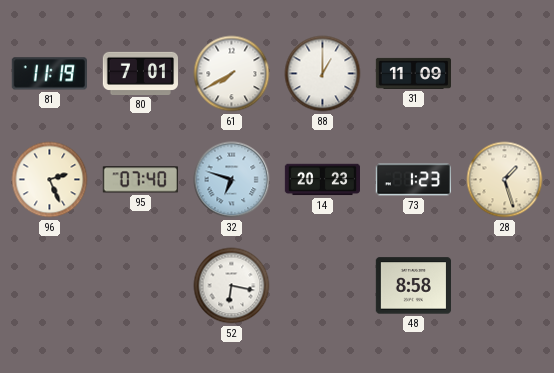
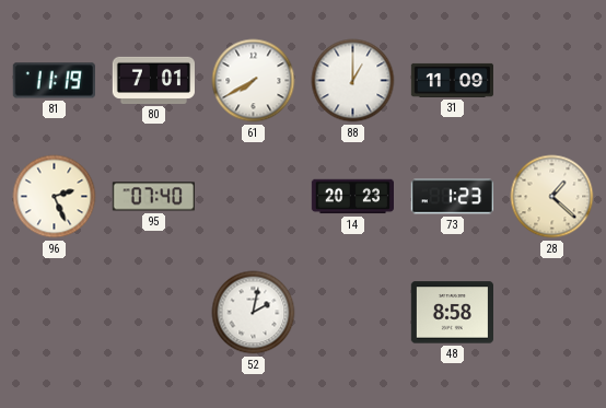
32: 6:48 -> none
28: 1:27 -> 1:22
52: 6:17 -> 2:02
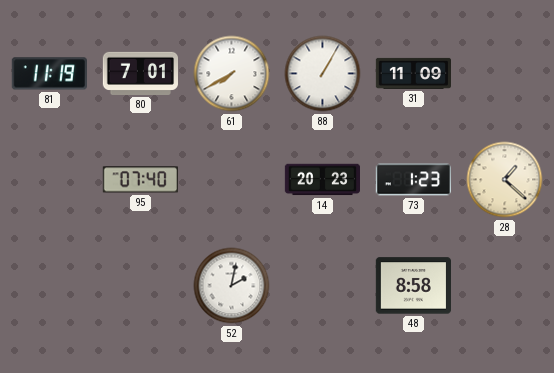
88: 1:00 -> 1:05
96: 2:26 -> none
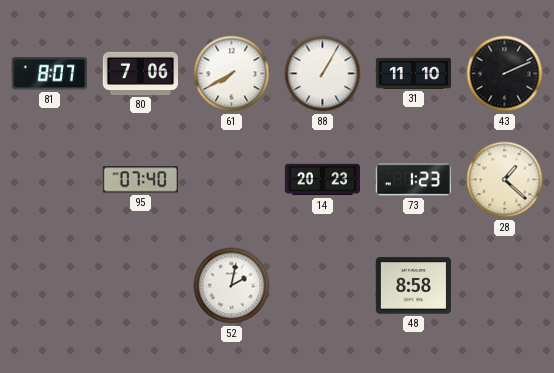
81: 11:19 -> 8:07
80: 7:01 -> 7:06
31: 11:09 -> 11:10
43: none -> 2:11
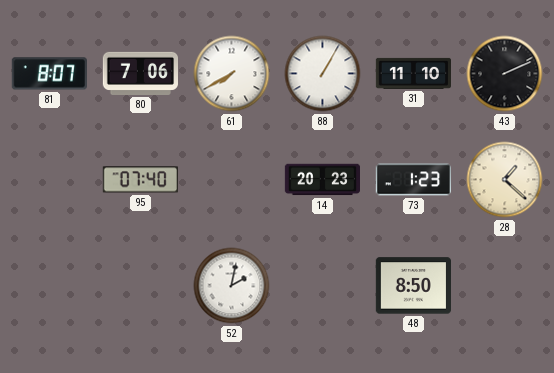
48: 8:58 -> 8:50
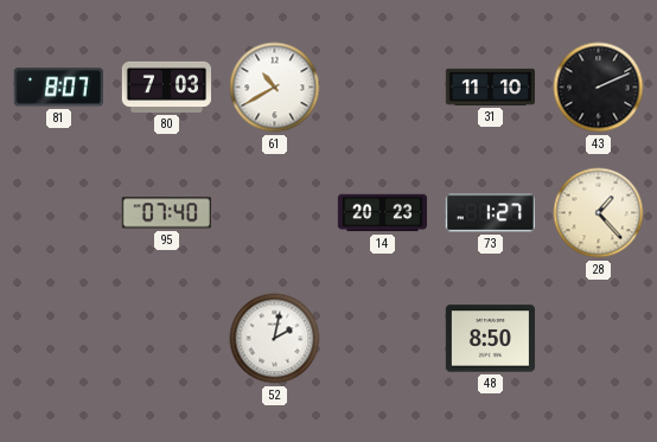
80: 7:06 -> 7:03
61: 7:40 -> 10:40
88: 1:05 -> none
73: 1:23 -> 1:27
28: 1:22 -> 1:23
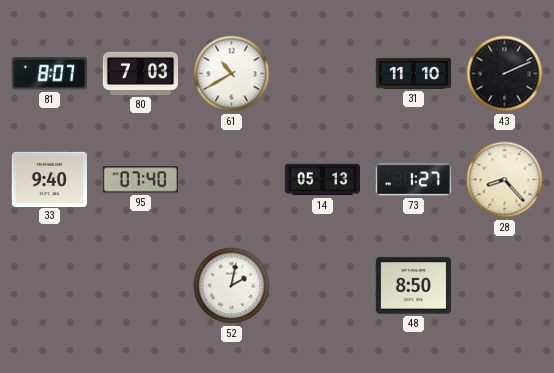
33: none -> 9:40
14: 20:23 -> 05:13
28: 1:23 -> 8:23
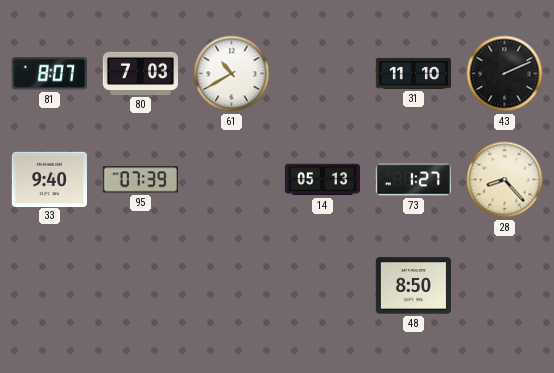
95: 07:40 -> 07:39
52: 2:02 -> none
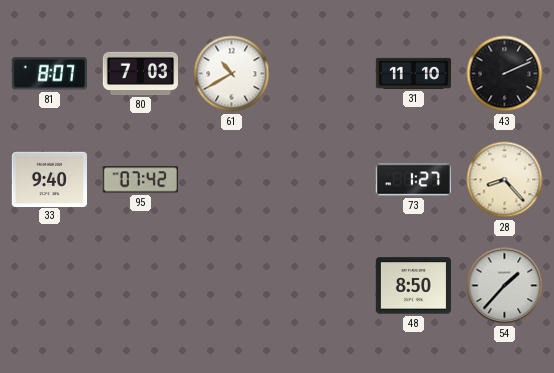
95: 07:39 -> 07:42
14: 05:13 -> none
54: none -> 1:37
